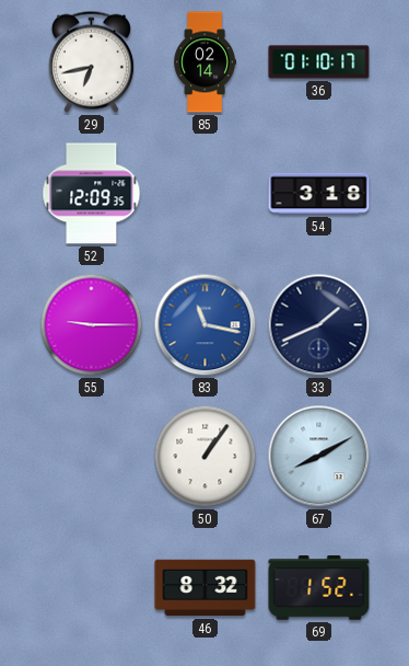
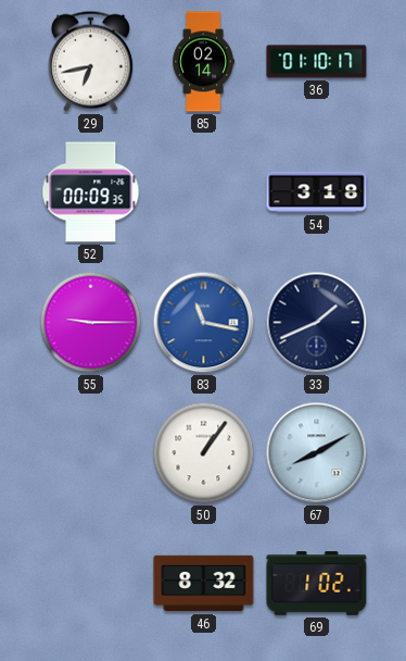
52: 12:09 -> 00:09
69: 1:52 -> 1:02
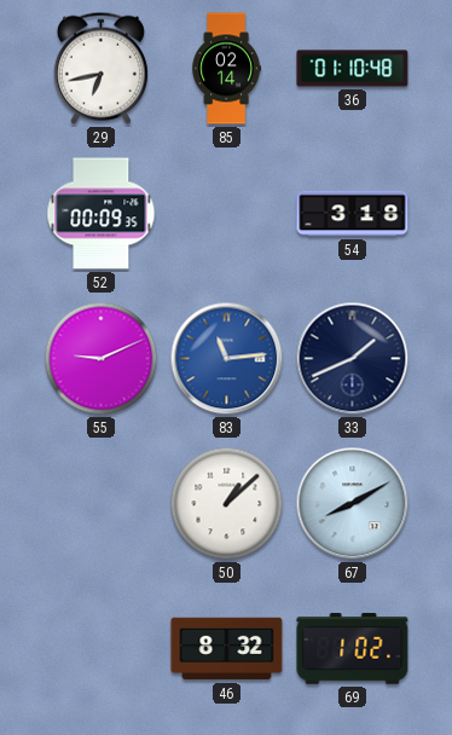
36: 01:10:17 -> 01:10:48
55: 9:15 -> 9:11
83: 11:17 -> 11:14
50: 1:06 -> 1:08
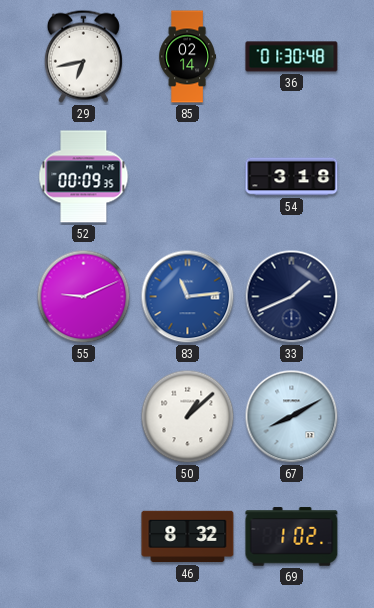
36: 01:10 -> 01:30
